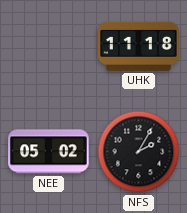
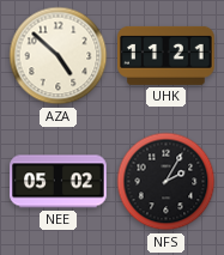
AZA: none -> 4:52
UHK: 11:18 -> 11:21
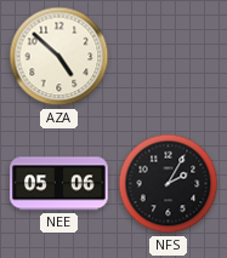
UHK: 11:21 -> none
NEE: 05:02 -> 05:06
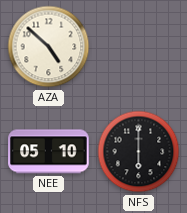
NEE: 05:06 -> 05:10
NFS: 2:05 -> 6:00
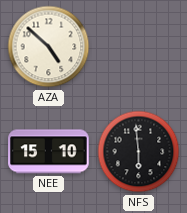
NEE: 05:10 -> 15:10
NFS: 6:00 -> 5:59
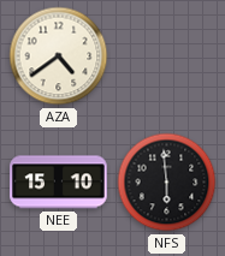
AZA: 4:52 -> 4:39
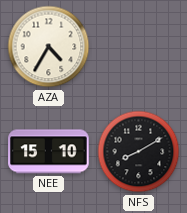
AZA: 4:39 -> 4:35
NFS: 5:59 -> 8:10
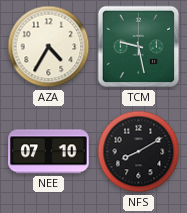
TCM: none -> 9:28
NEE: 15:10 -> 07:10
